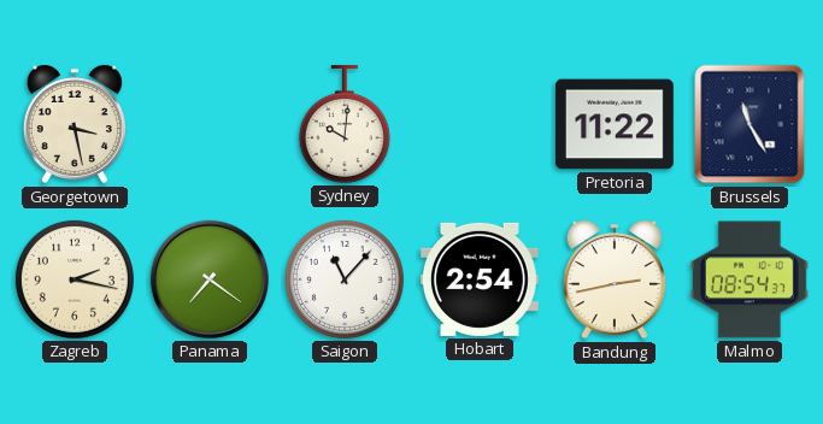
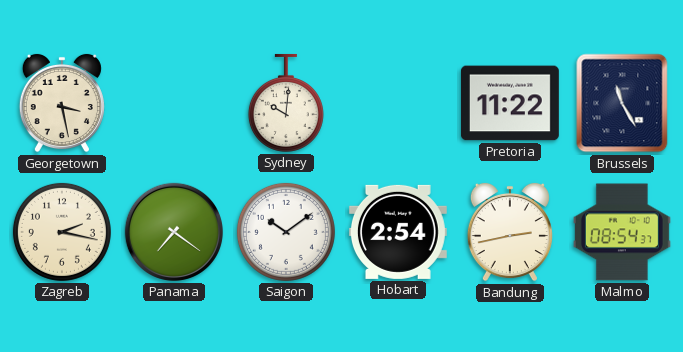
Saigon: 11:07 -> 10:09
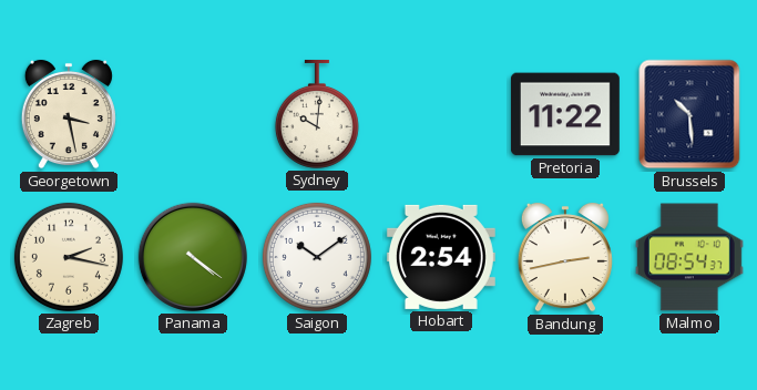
Brussels: 11:25 -> 10:29
Panama: 7:21 -> 4:21
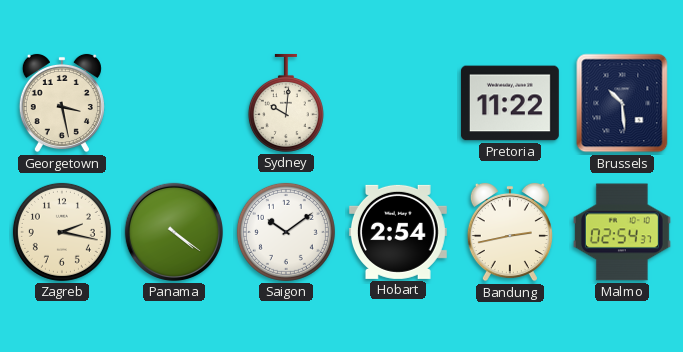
Malmo: 08:54 -> 02:54
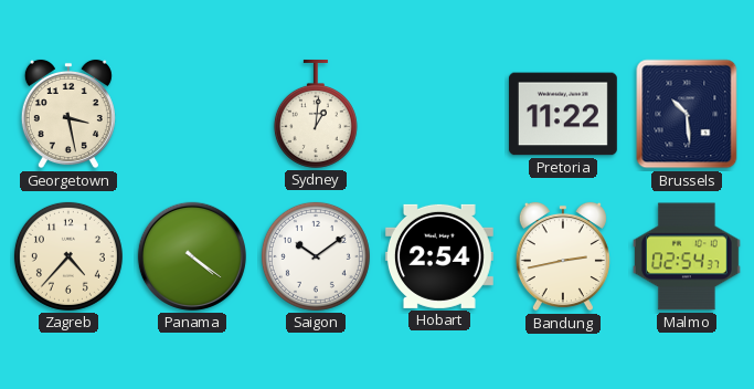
Sydney: 10:01 -> 1:01
Zagreb: 2:17 -> 4:37
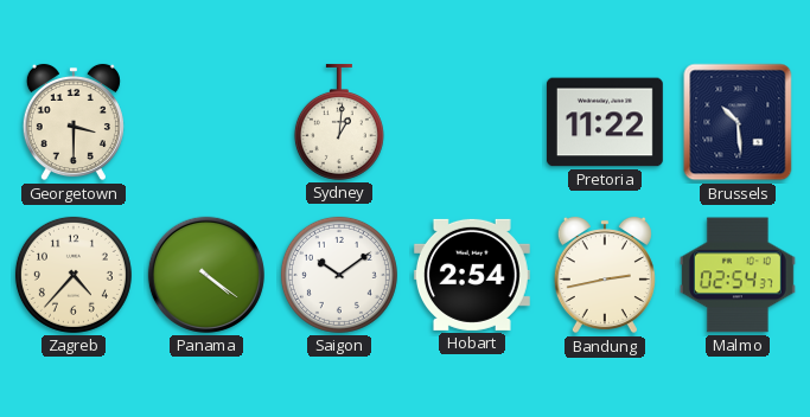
Georgetown: 3:28 -> 3:30
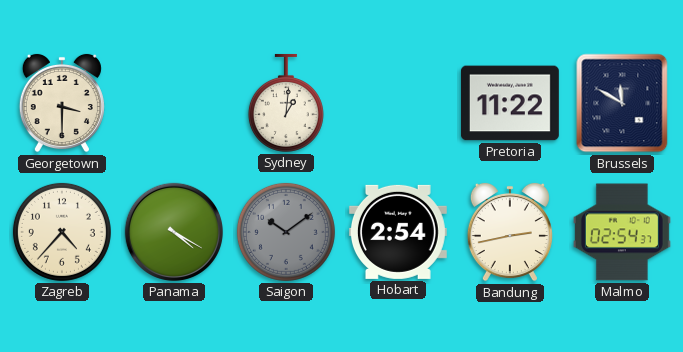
Brussels: 10:29 -> 11:50
Panama: 4:21 -> 4:20
Saigon dial: white -> grey
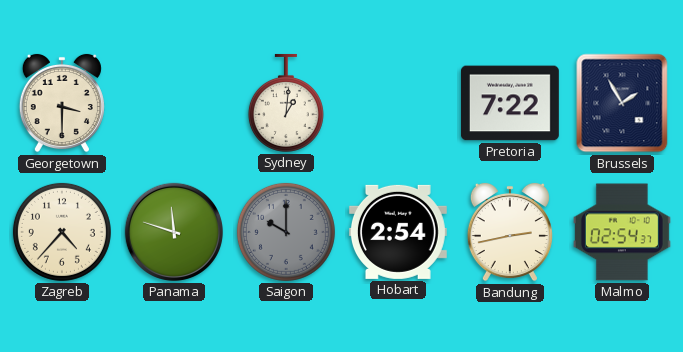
Pretoria: 11:22 -> 7:22
Brussels: 11:50 -> 1:55
Panama: 4:20 -> 11:48
Saigon: 10:09 -> 10:00
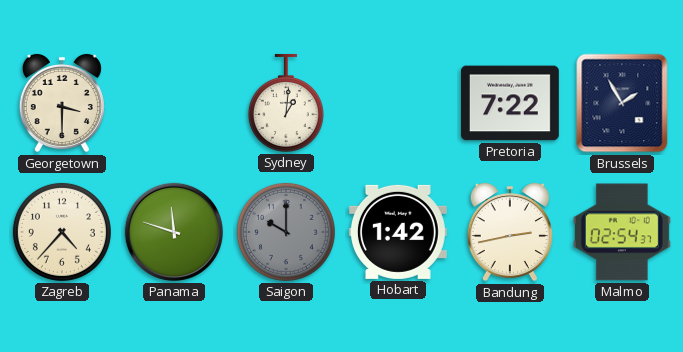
Hobart: 2:54 -> 1:42
